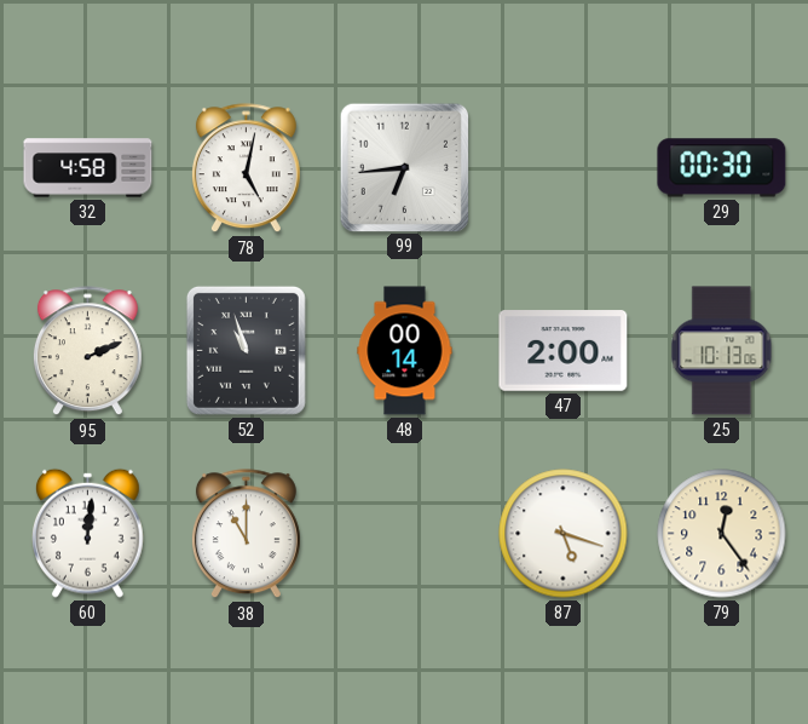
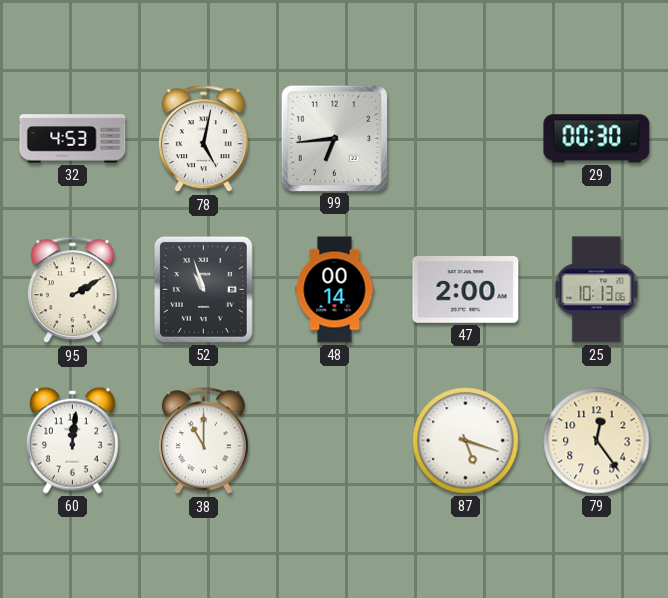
32: 4:58 -> 4:53
95: 2:11 -> 2:10
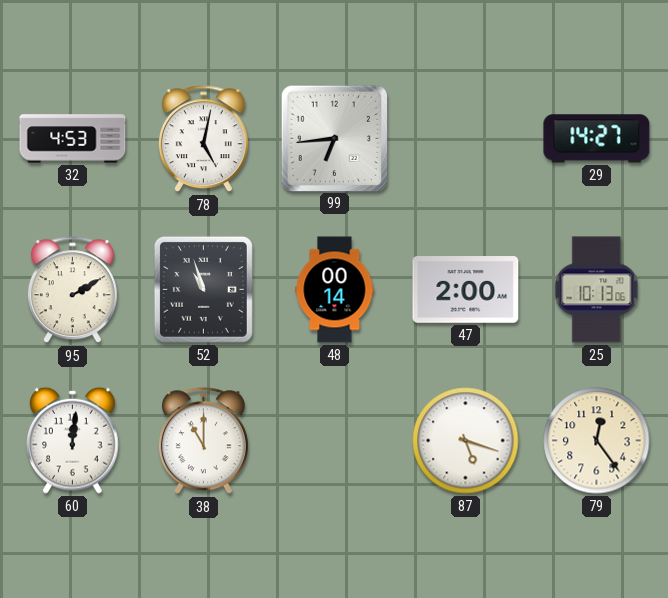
29: 00:30 -> 14:27
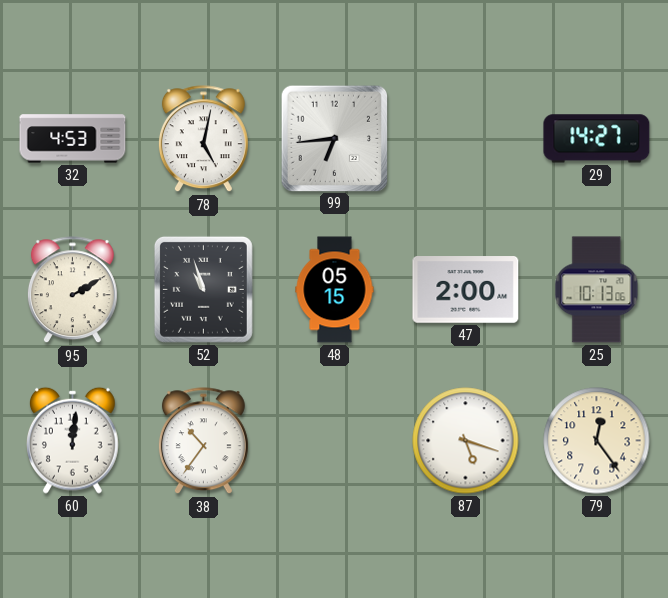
48: 00:14 -> 05:15
38: 11:00 -> 10:36
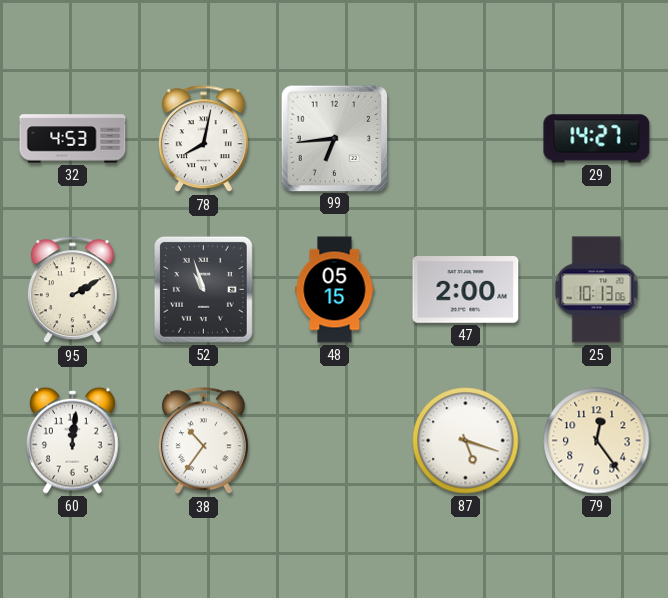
78: 5:02 -> 8:02
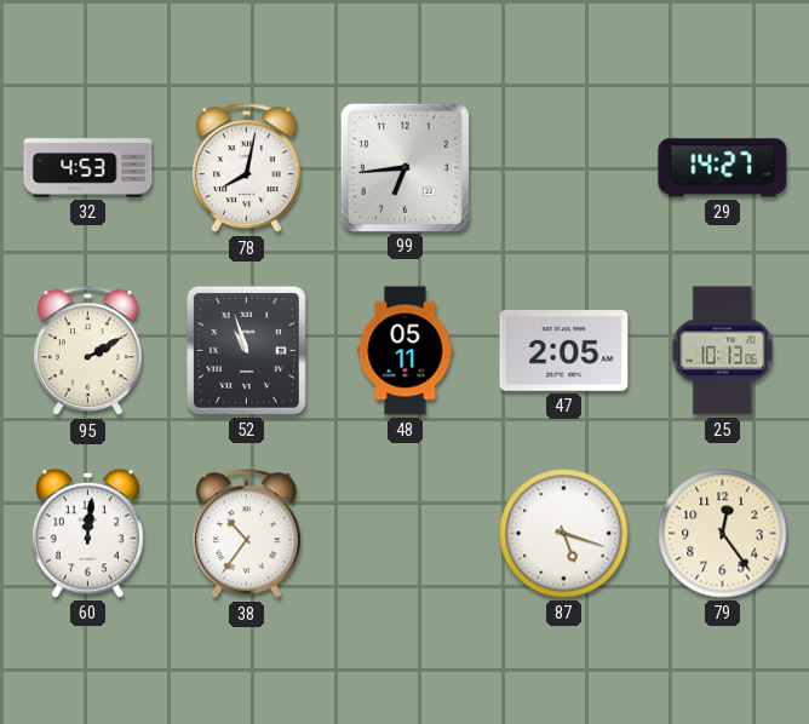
48: 05:15 -> 05:11
47: 2:00 -> 2:05
